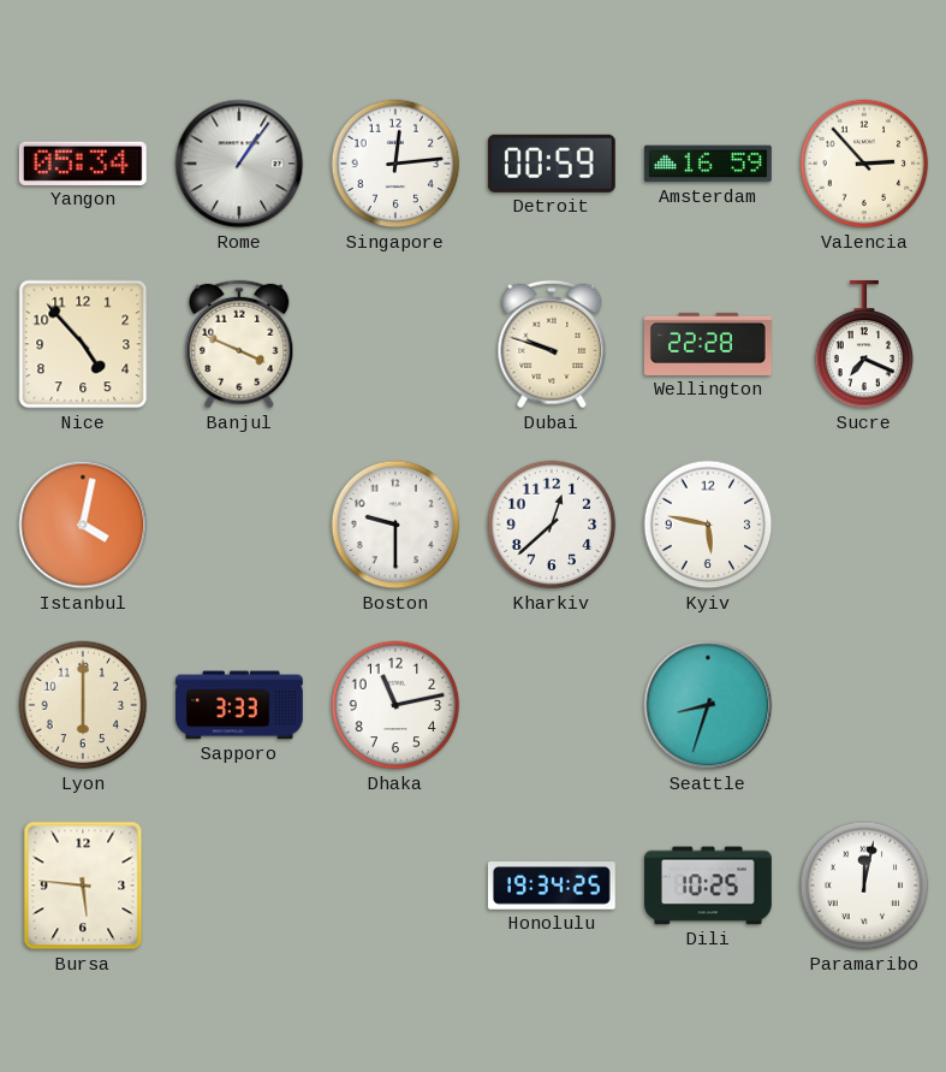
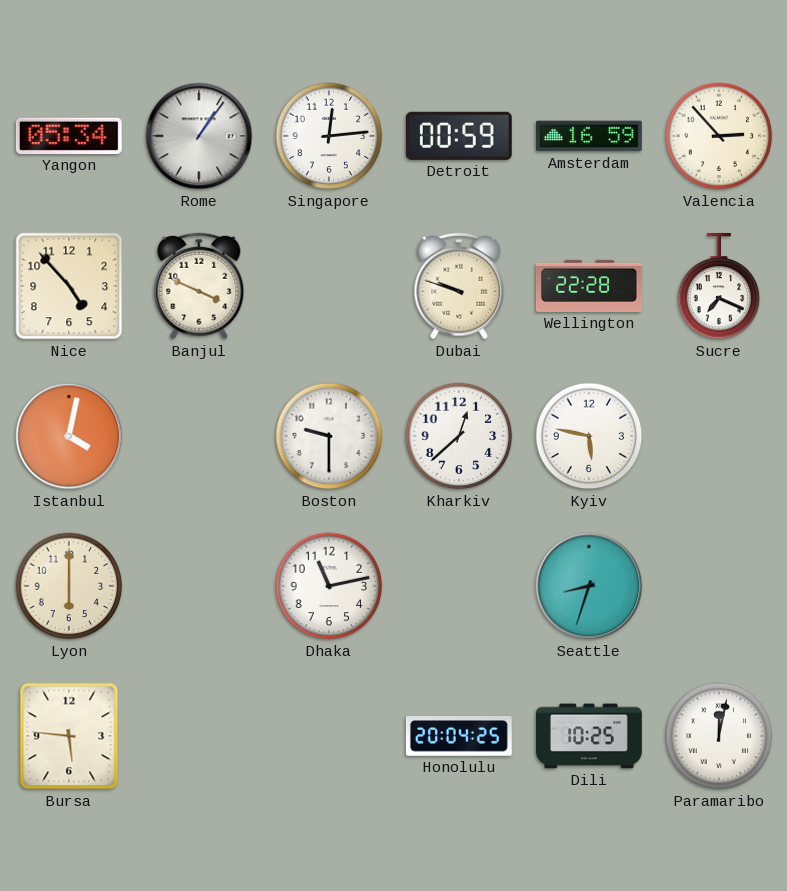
Sapporo: 3:33 -> none
Honolulu: 19:34 -> 20:04
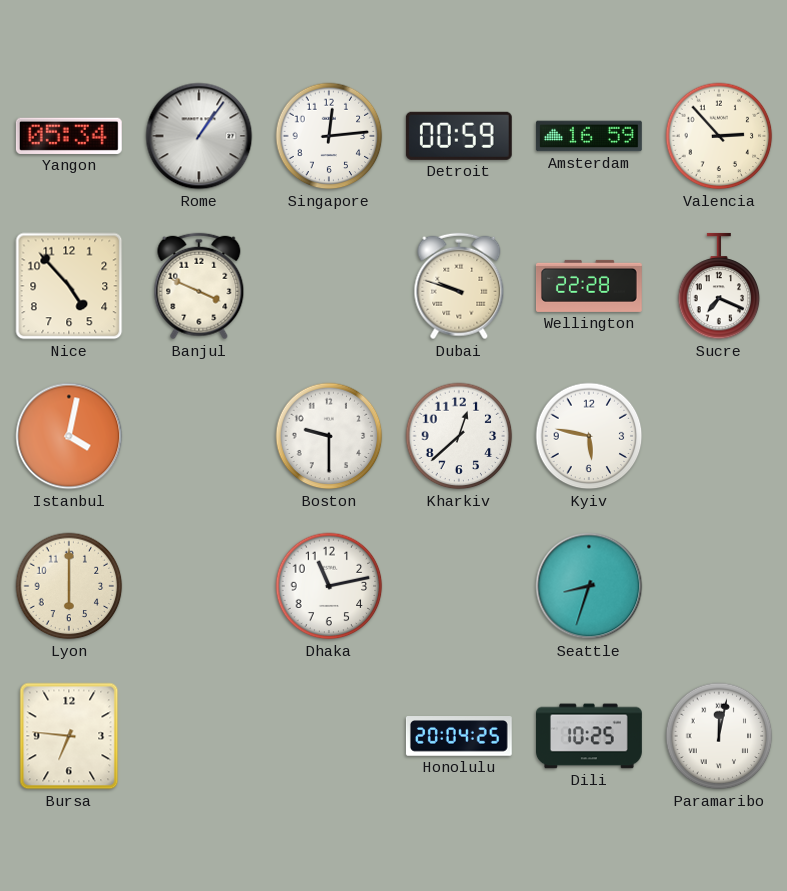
Bursa: 5:46 -> 6:46
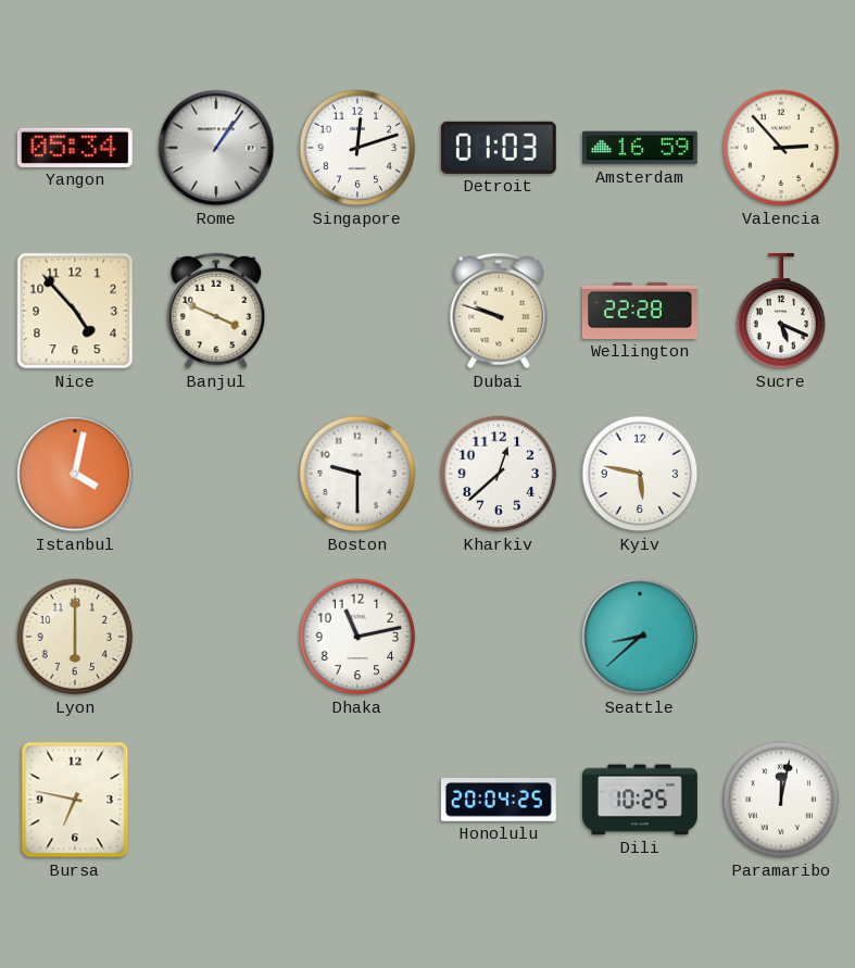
Singapore: 12:14 -> 12:12
Detroit: 00:59 -> 01:03
Sucre: 7:19 -> 5:19
Seattle: 8:33 -> 8:38
Bursa: 6:46 -> 6:47
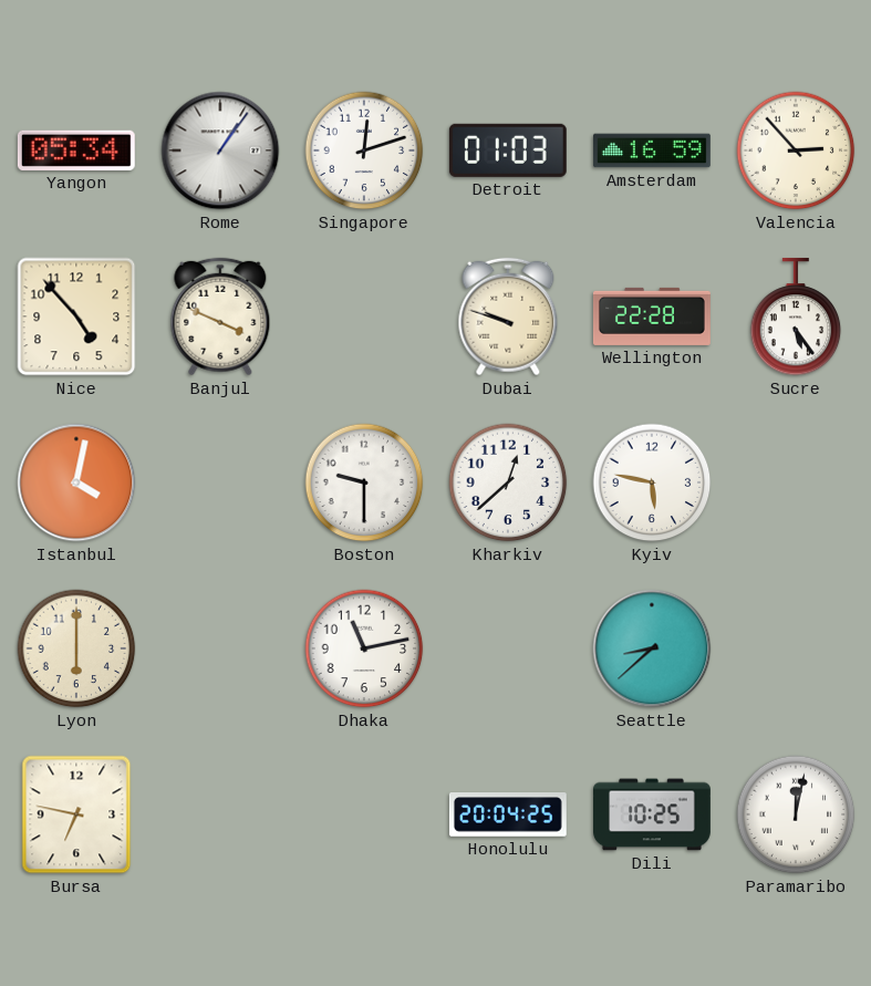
Sucre: 5:19 -> 5:24
